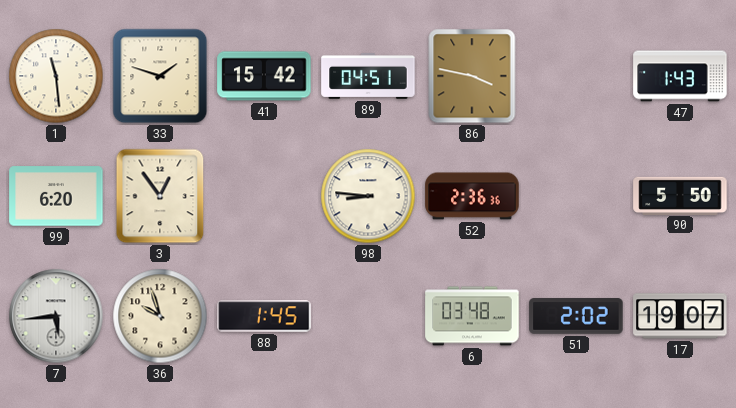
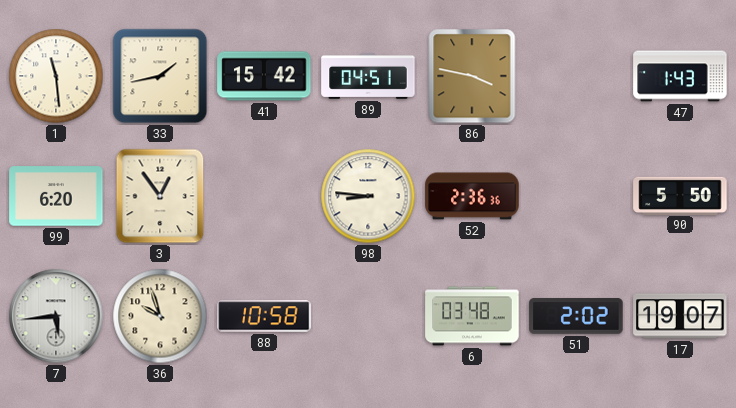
33: 1:48 -> 1:43
88: 1:45 -> 10:58
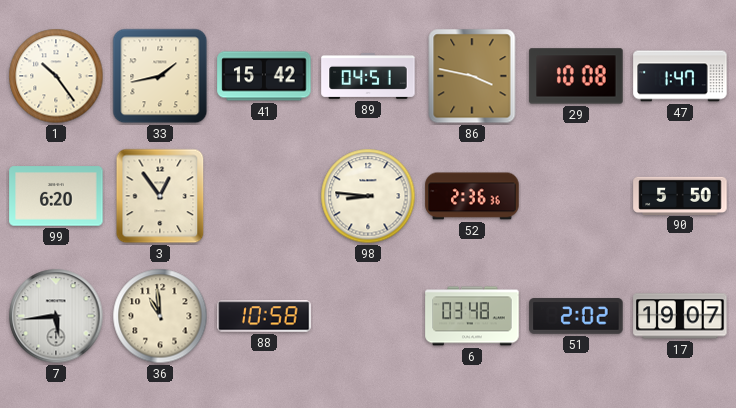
1: 11:29 -> 10:24
29: none -> 10:08
47: 1:43 -> 1:47
36: 9:57 -> 10:59
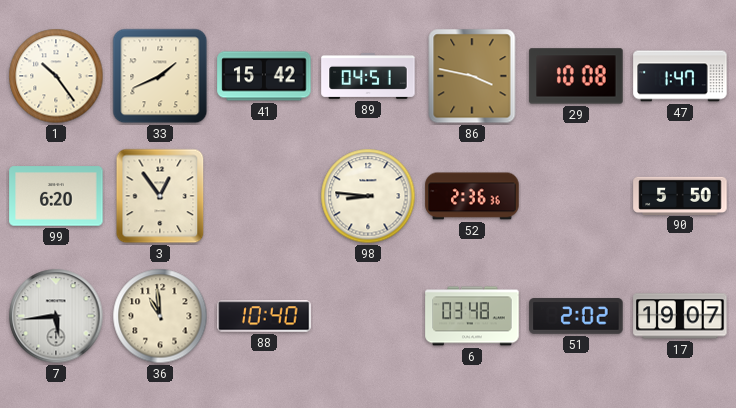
33: 1:43 -> 1:41
88: 10:58 -> 10:40
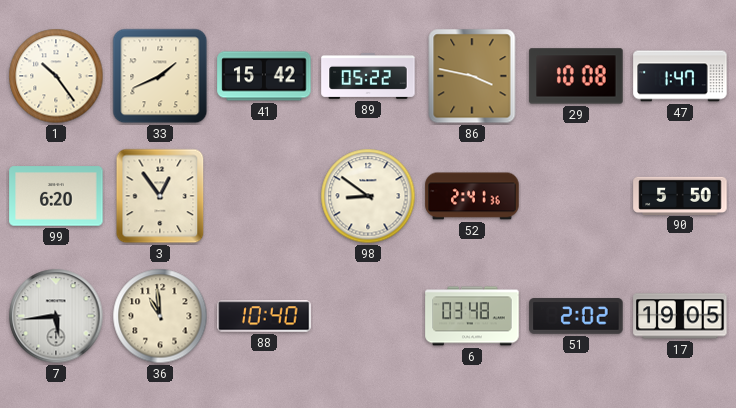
89: 04:51 -> 05:22
98: 8:46 -> 8:51
52: 2:36 -> 2:41
17: 19:07 -> 19:05
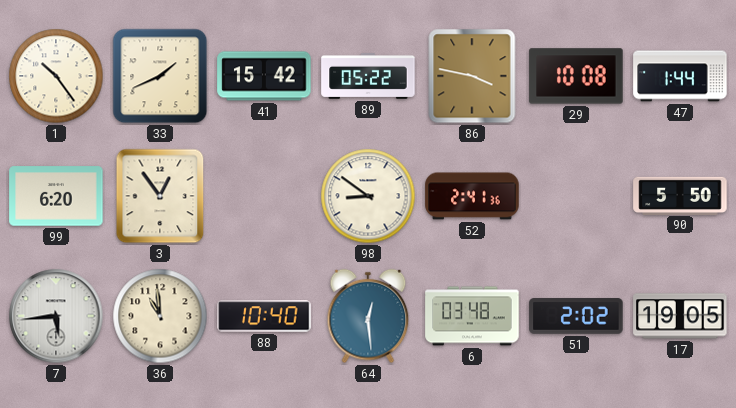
47: 1:47 -> 1:44
64: none -> 12:29
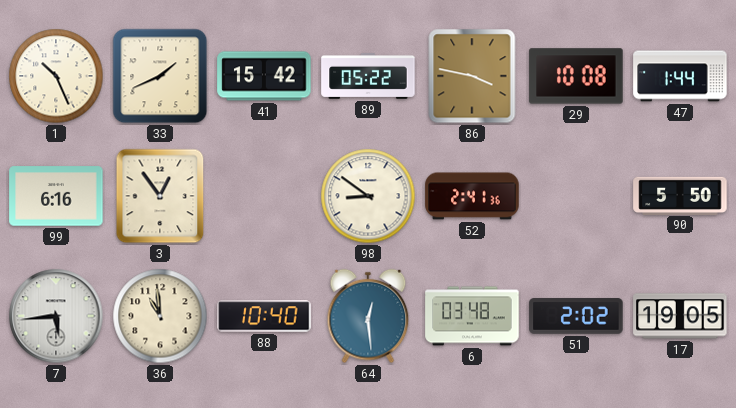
1: 10:24 -> 10:26
99: 6:20 -> 6:16
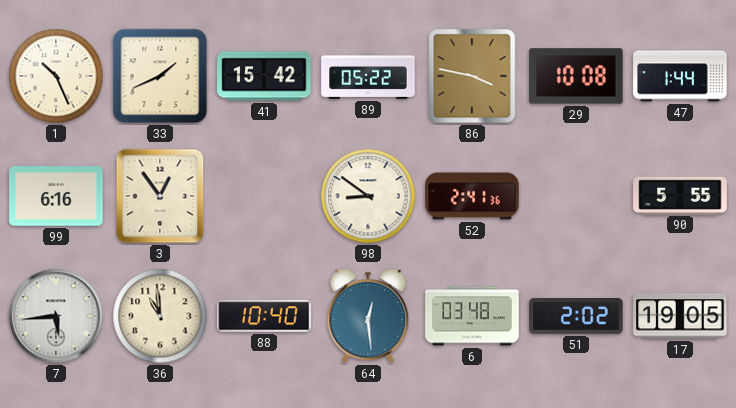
90: 5:50 -> 5:55
